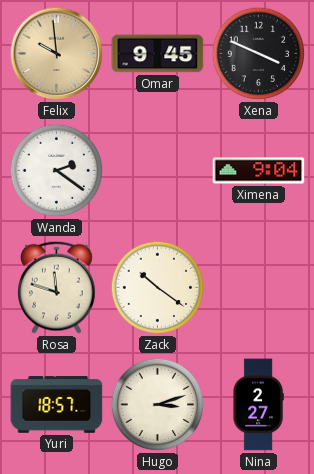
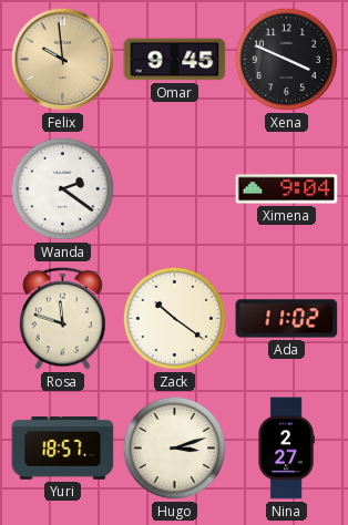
Ada: none -> 11:02
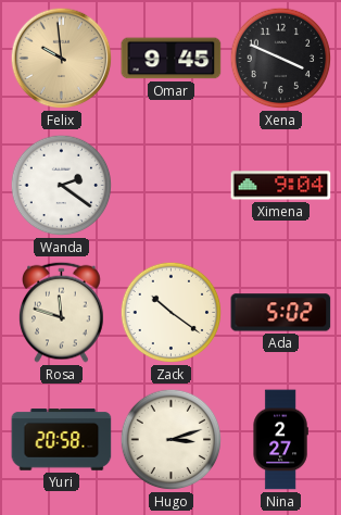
Ada: 11:02 -> 5:02
Yuri: 18:57 -> 20:58
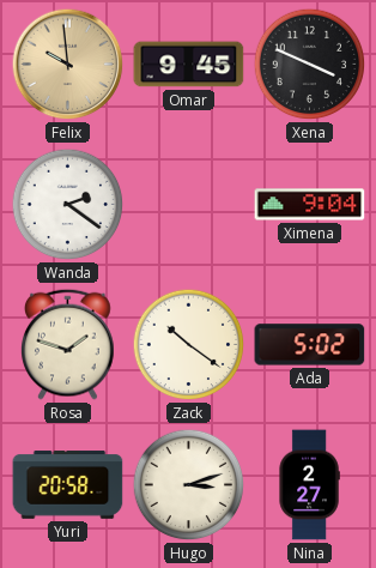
Rosa: 11:48 -> 1:48
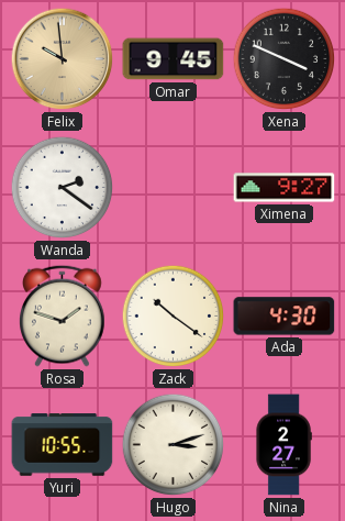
Ximena: 9:04 -> 9:27
Ada: 5:02 -> 4:30
Yuri: 20:58 -> 10:55
